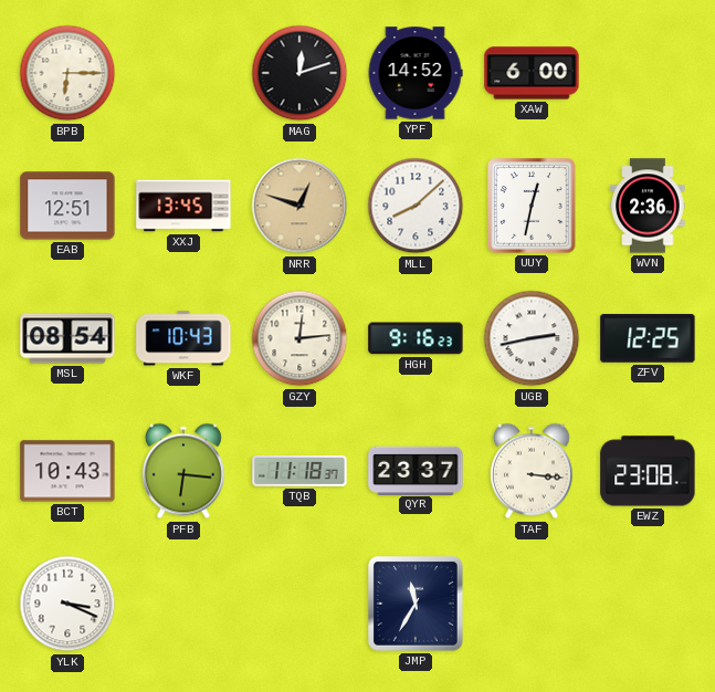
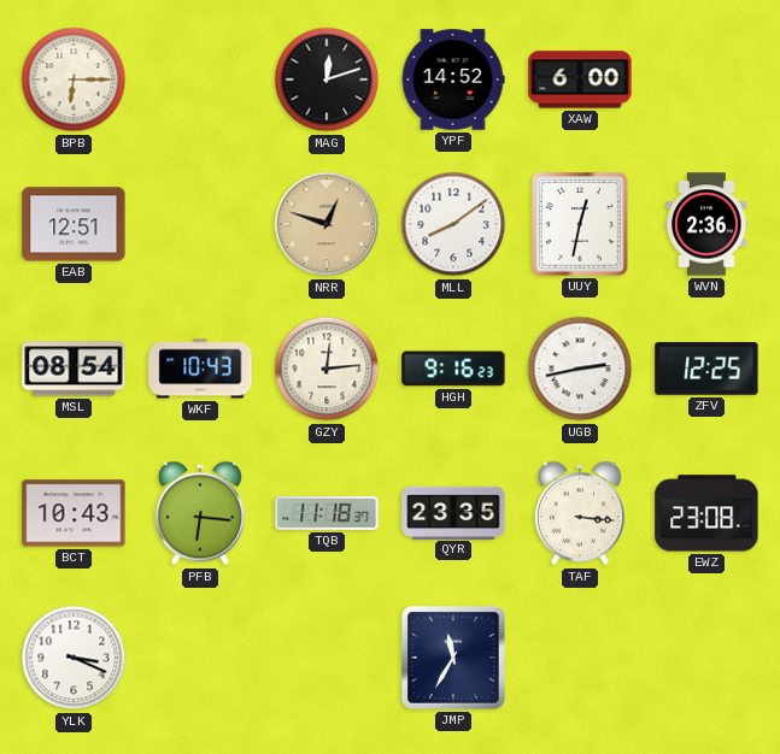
XXJ: 13:45 -> none
MLL: 8:08 -> 8:09
QYR: 23:37 -> 23:35
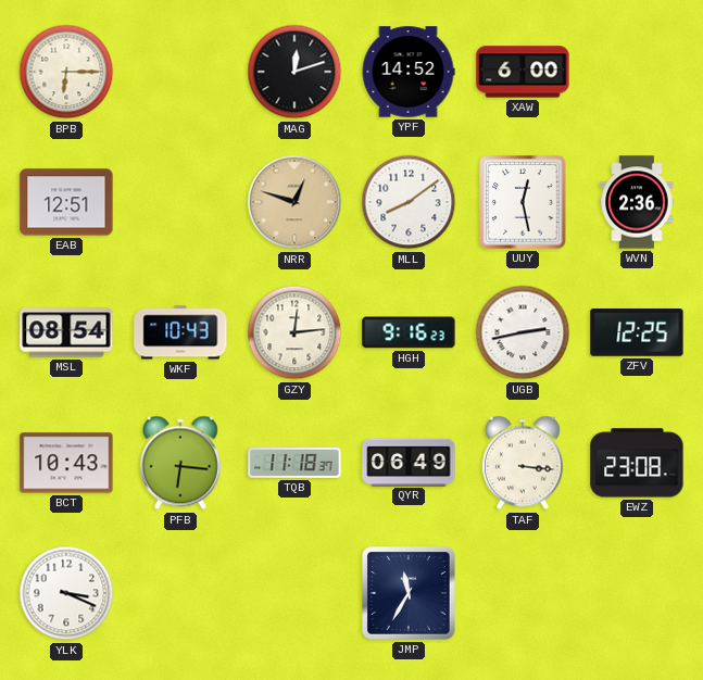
UUY: 12:32 -> 12:28
QYR: 23:35 -> 06:49
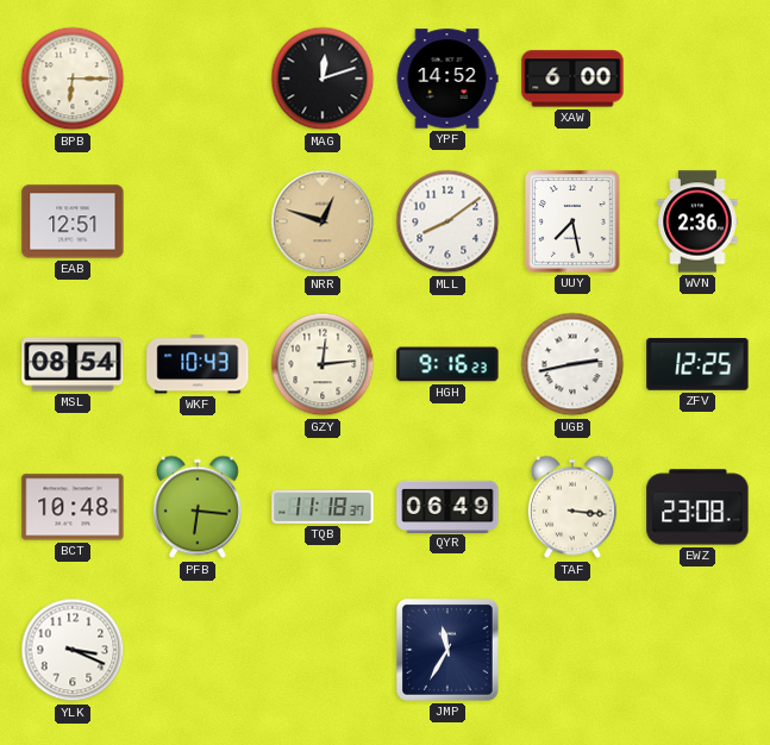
UUY: 12:28 -> 7:28
BCT: 10:43 -> 10:48
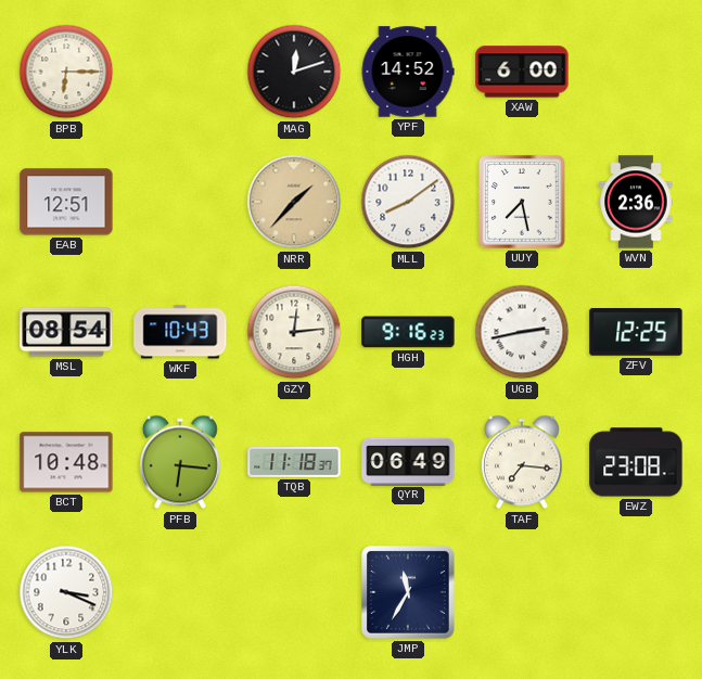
NRR: 12:48 -> 1:37
TAF: 3:16 -> 7:16
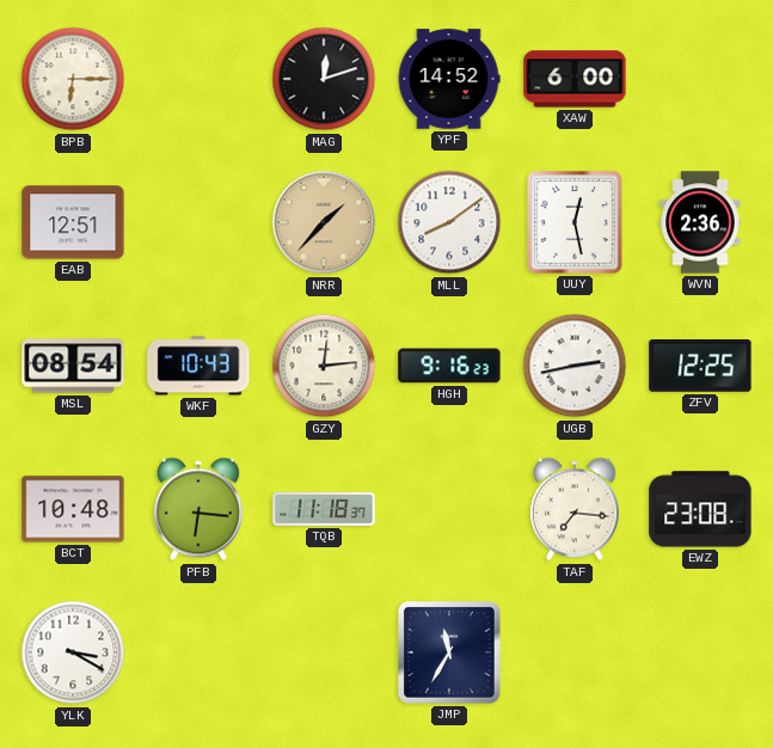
UUY: 7:28 -> 12:28
QYR: 06:49 -> none
YLK: 3:19 -> 3:20
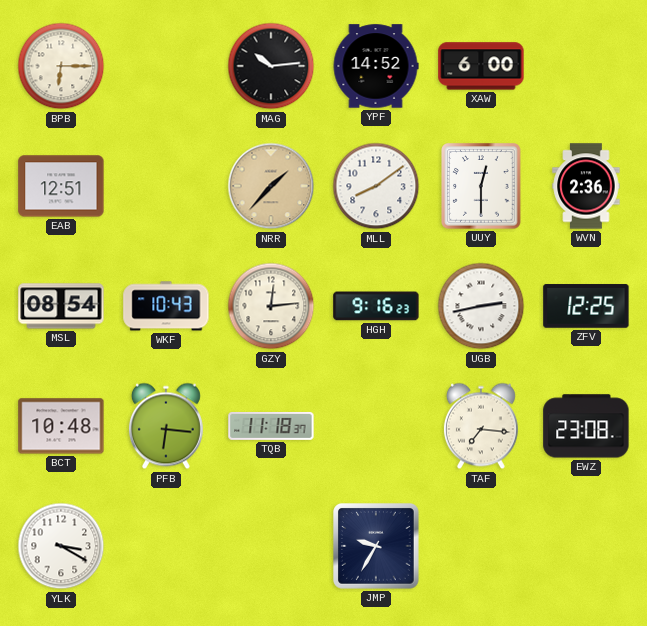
MAG: 12:12 -> 10:14
UUY: 12:28 -> 12:30
JMP: 11:35 -> 9:35
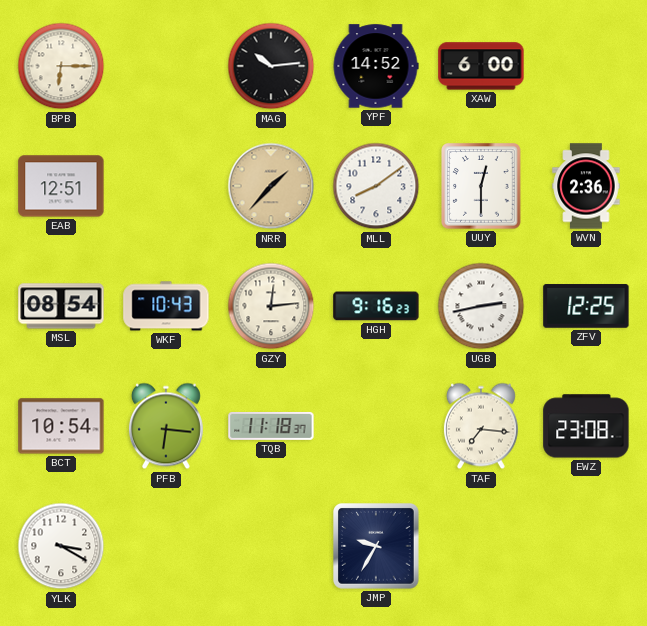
BCT: 10:48 -> 10:54
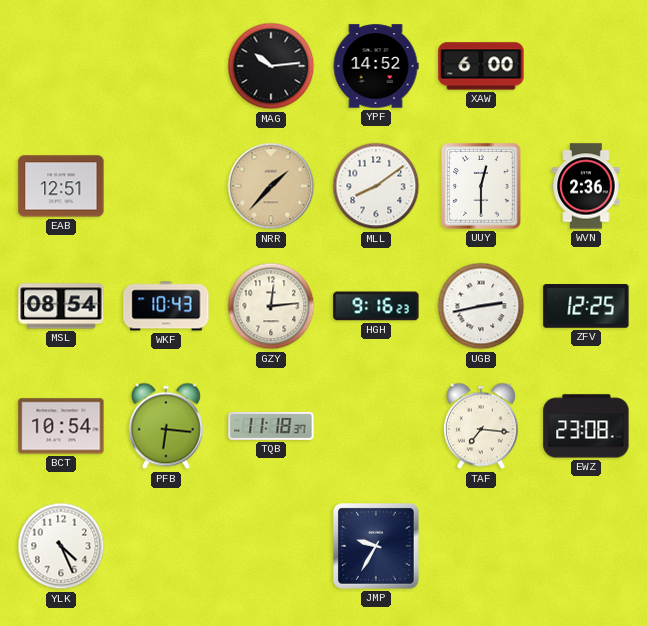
BPB: 6:15 -> none
YLK: 3:20 -> 4:26
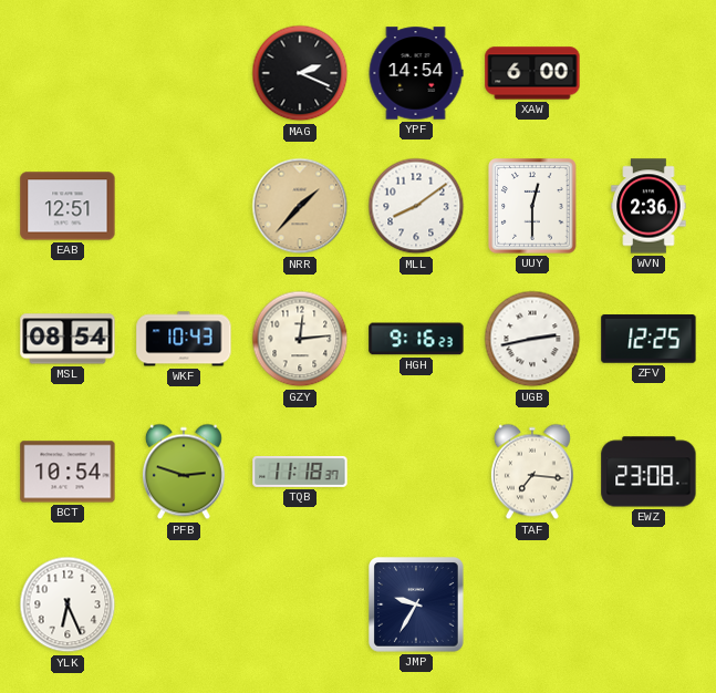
MAG: 10:14 -> 2:19
YPF: 14:52 -> 14:54
PFB: 6:16 -> 2:48
YLK: 4:26 -> 6:26
